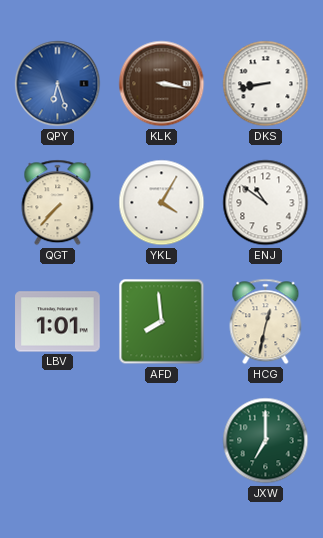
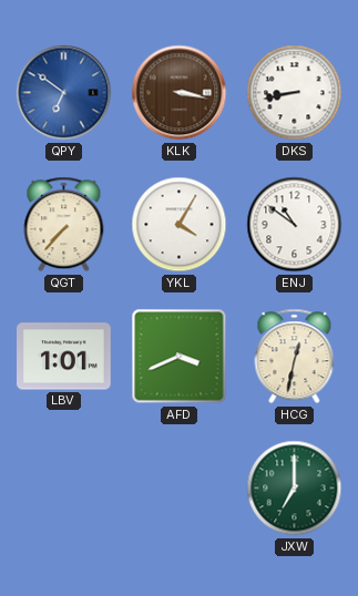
QPY: 6:27 -> 6:51
AFD: 7:59 -> 3:41
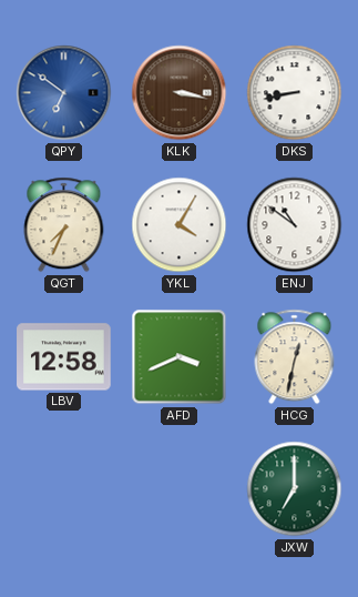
QGT: 7:37 -> 7:34
LBV: 1:01 -> 12:58
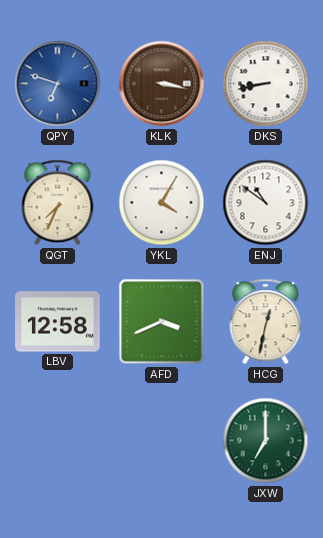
QPY: 6:51 -> 6:48
